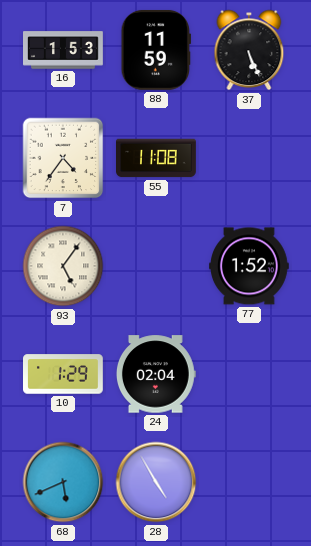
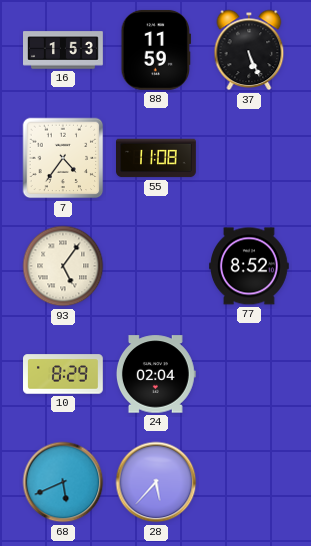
77: 1:52 -> 8:52
10: 1:29 -> 8:29
28: 4:55 -> 5:37
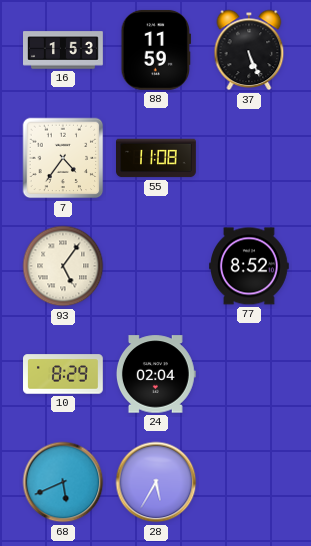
28: 5:37 -> 5:35
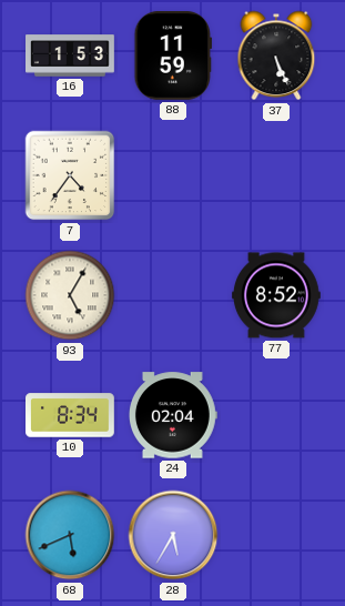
55: 11:08 -> none
93: 5:06 -> 5:05
10: 8:29 -> 8:34
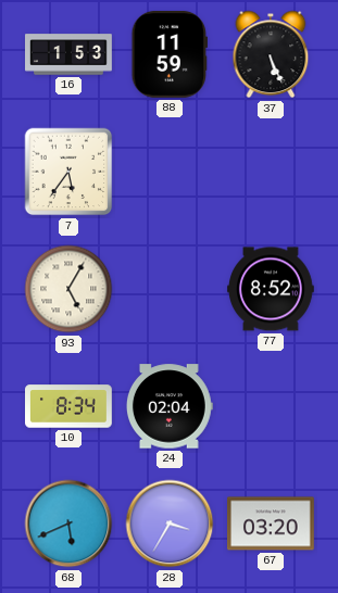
7: 4:36 -> 5:36
28: 5:35 -> 3:35
67: none -> 03:20
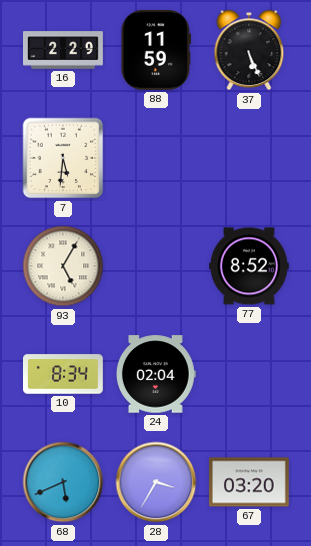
16: 1:53 -> 2:29
7: 5:36 -> 5:31
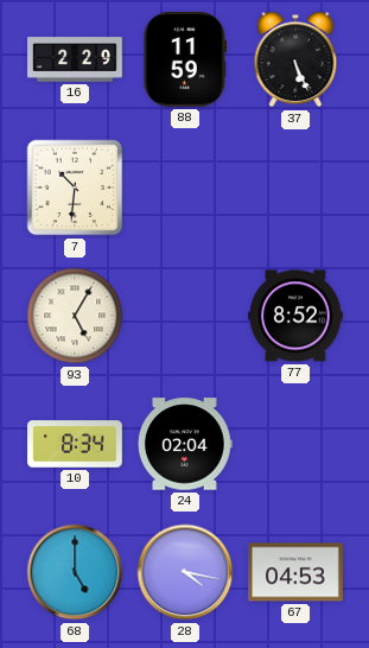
7: 5:31 -> 10:31
68: 5:41 -> 5:00
28: 3:35 -> 4:17
67: 03:20 -> 04:53
